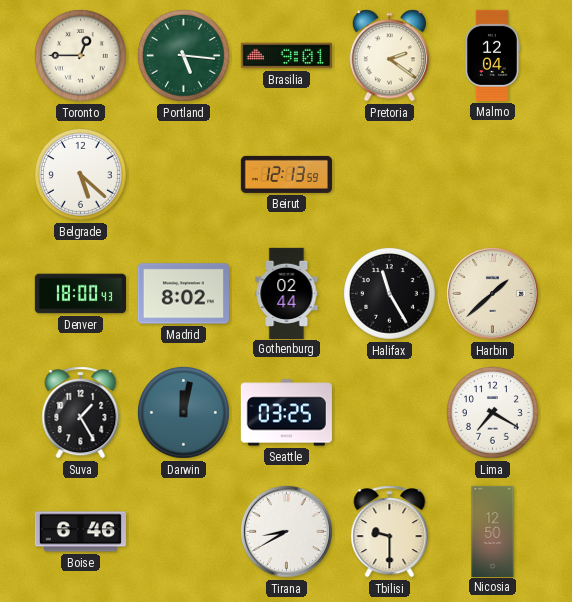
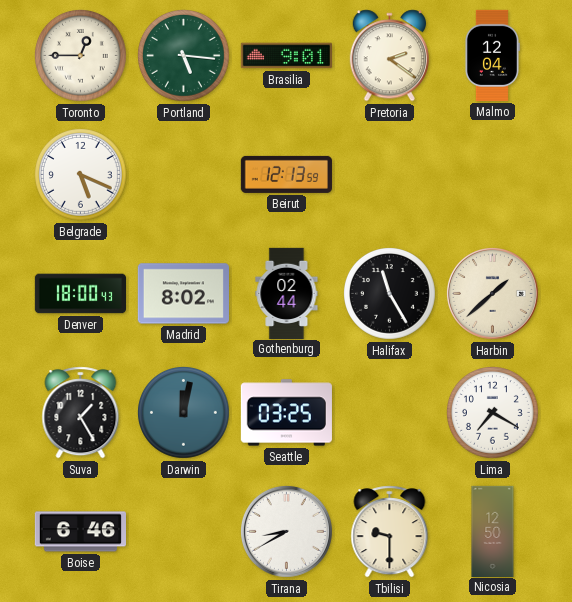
Belgrade: 5:22 -> 5:19
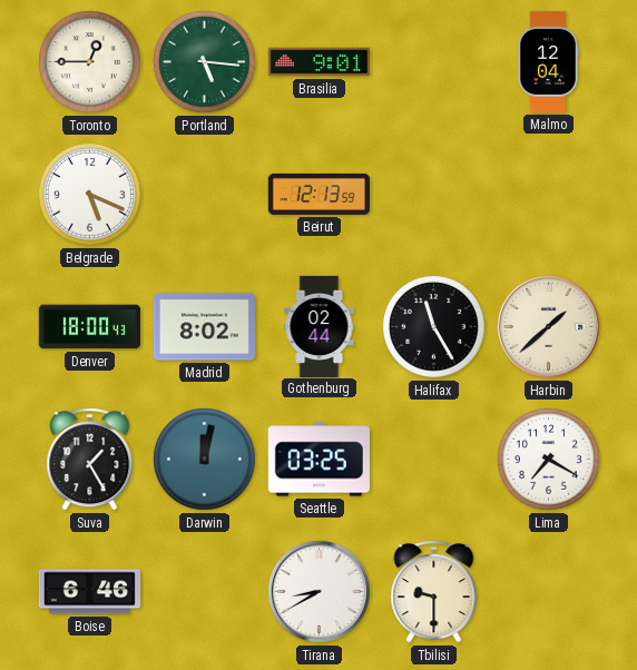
Pretoria: 2:21 -> none
Nicosia: 12:50 -> none
